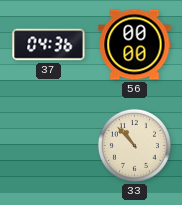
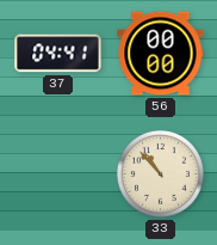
37: 04:36 -> 04:41
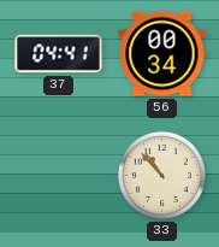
56: 00:00 -> 00:34
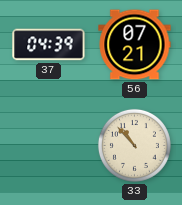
37: 04:41 -> 04:39
56: 00:34 -> 07:21
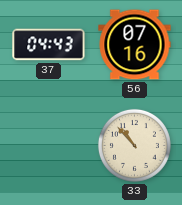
37: 04:39 -> 04:43
56: 07:21 -> 07:16
